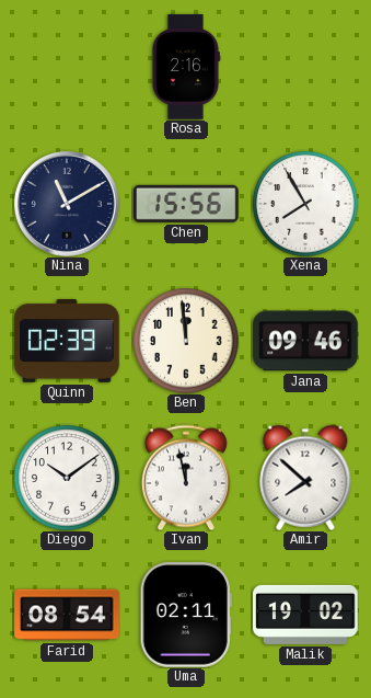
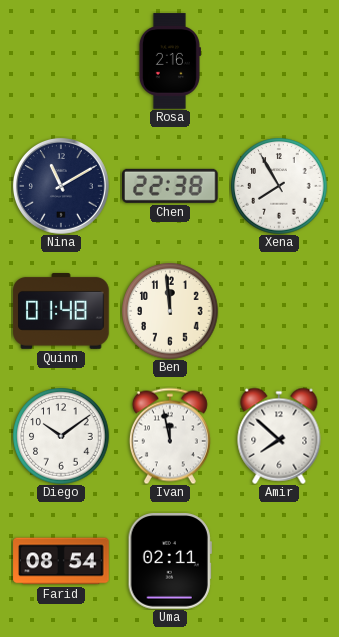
Chen: 15:56 -> 22:38
Quinn: 02:39 -> 01:48
Jana: 09:46 -> none
Malik: 19:02 -> none
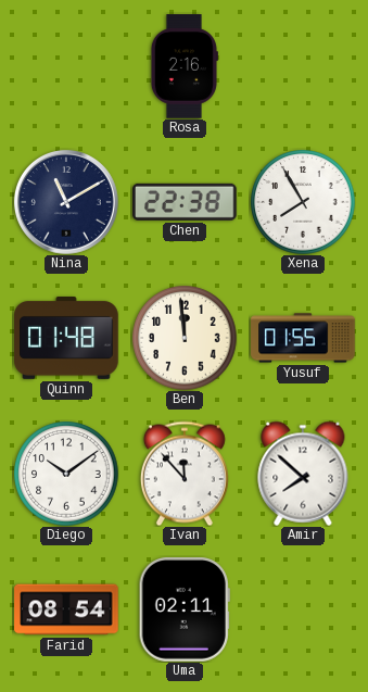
Yusuf: none -> 01:55
Ivan: 11:58 -> 11:53
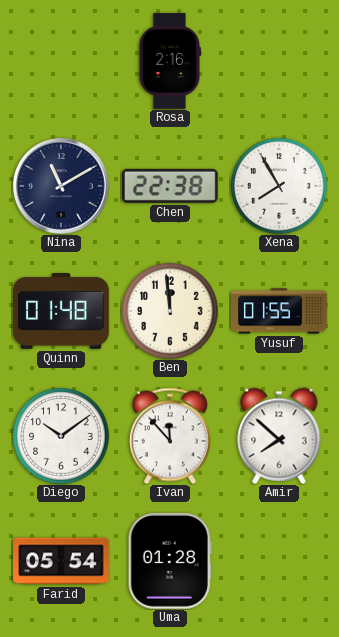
Farid: 08:54 -> 05:54
Uma: 02:11 -> 01:28
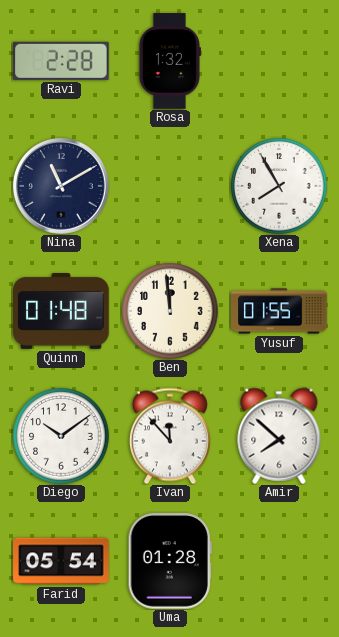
Ravi: none -> 2:28
Rosa: 2:16 -> 1:32
Chen: 22:38 -> none
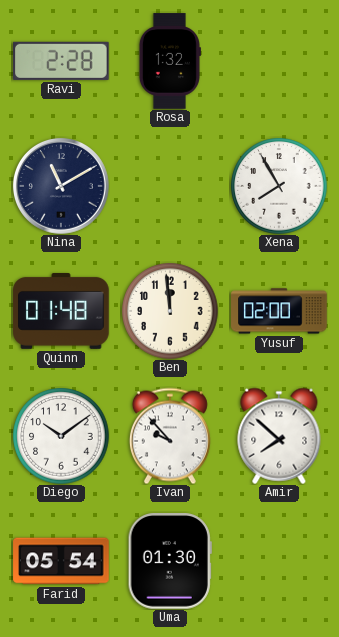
Yusuf: 01:55 -> 02:00
Ivan: 11:53 -> 9:53
Uma: 01:28 -> 01:30
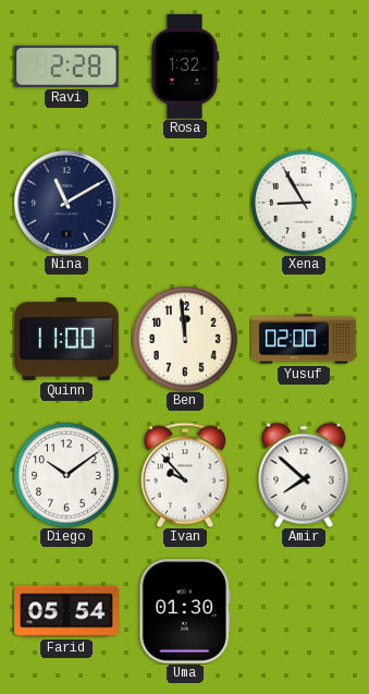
Xena: 7:55 -> 8:55
Quinn: 01:48 -> 11:00
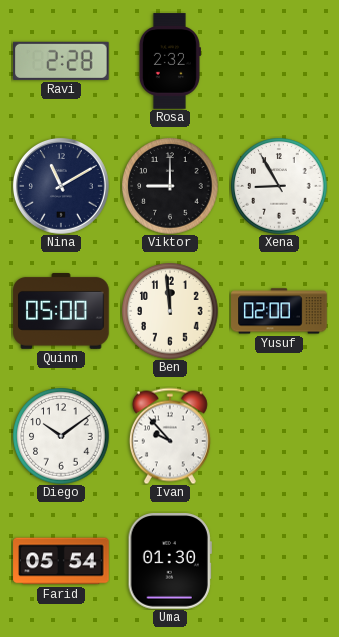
Rosa: 1:32 -> 2:32
Viktor: none -> 9:00
Quinn: 11:00 -> 05:00
Amir: 7:52 -> none
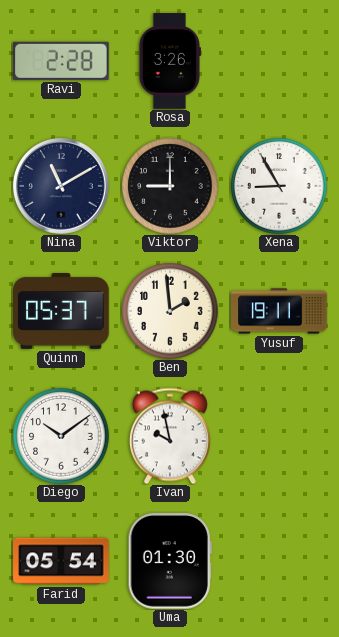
Rosa: 2:32 -> 3:26
Quinn: 05:00 -> 05:37
Ben: 11:59 -> 1:59
Yusuf: 02:00 -> 19:11
Ivan: 9:53 -> 9:58
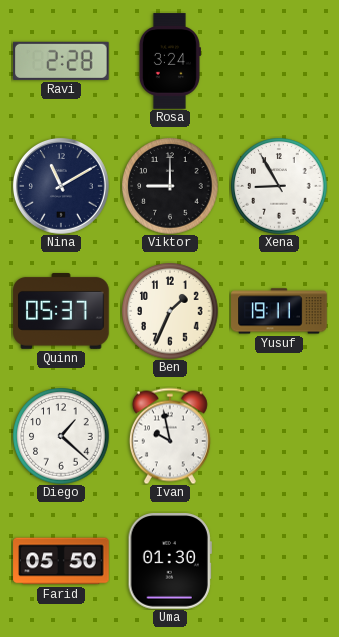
Rosa: 3:26 -> 3:24
Ben: 1:59 -> 1:34
Diego: 10:09 -> 1:22
Farid: 05:54 -> 05:50
